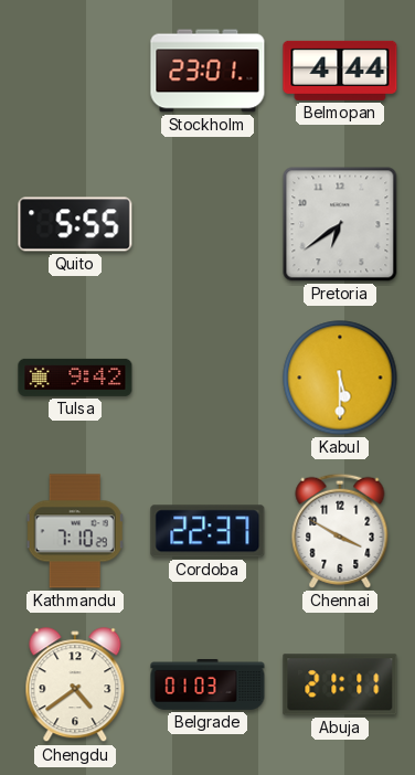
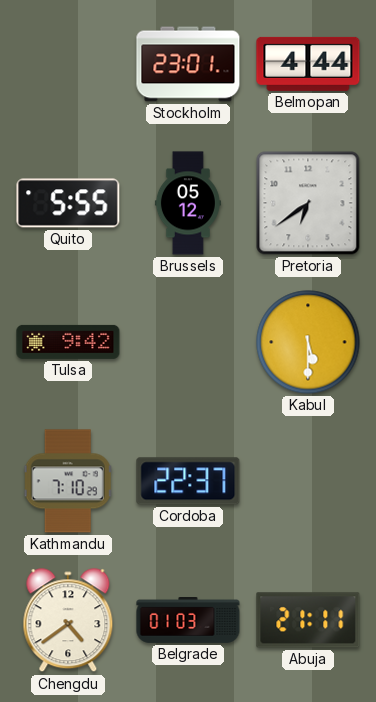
Brussels: none -> 05:12
Chennai: 3:50 -> none
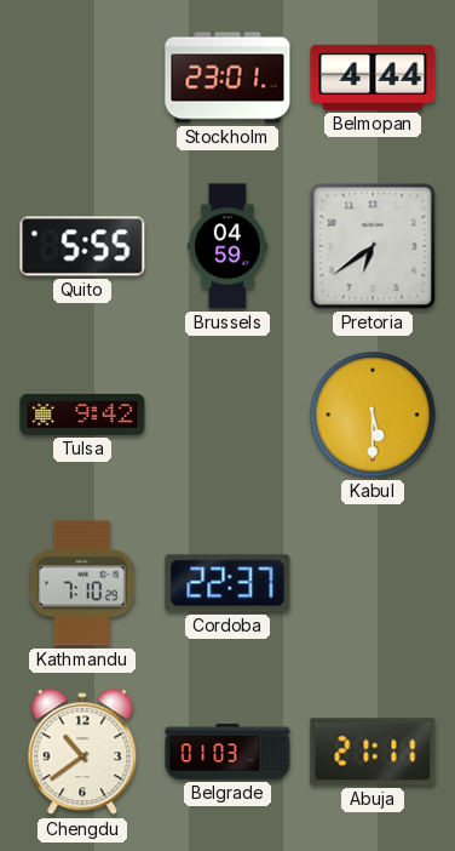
Brussels: 05:12 -> 04:59
Chengdu: 4:39 -> 10:39
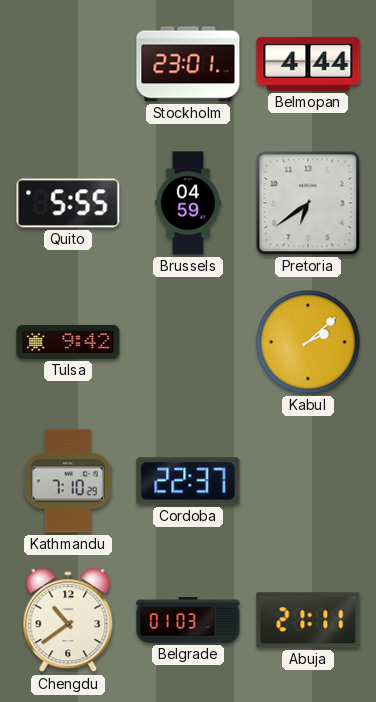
Kabul: 5:30 -> 2:08
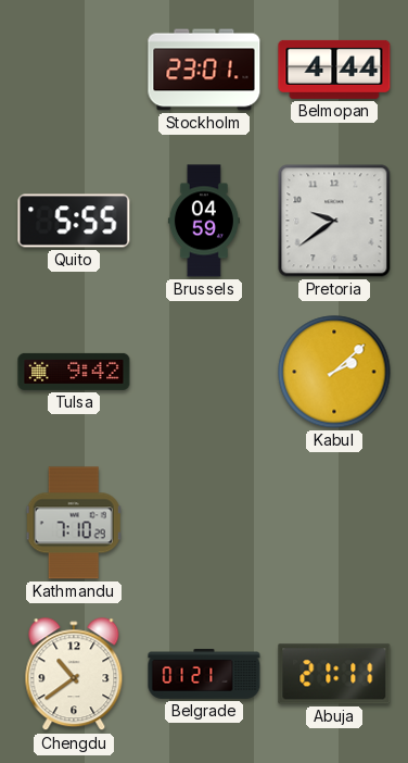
Pretoria: 6:39 -> 9:39
Cordoba: 22:37 -> none
Belgrade: 01:03 -> 01:21
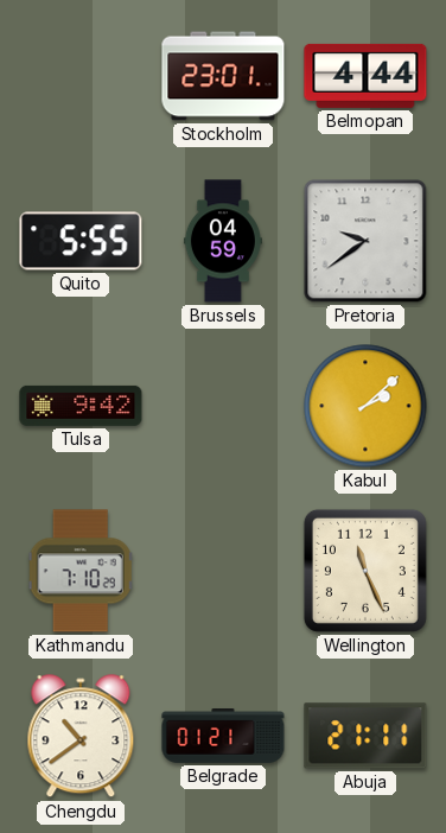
Wellington: none -> 11:26
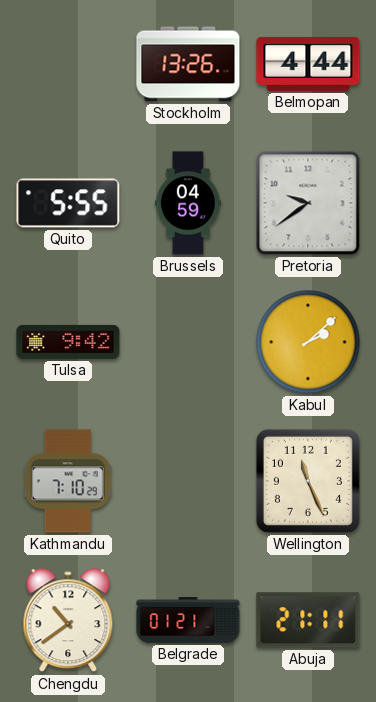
Stockholm: 23:01 -> 13:26
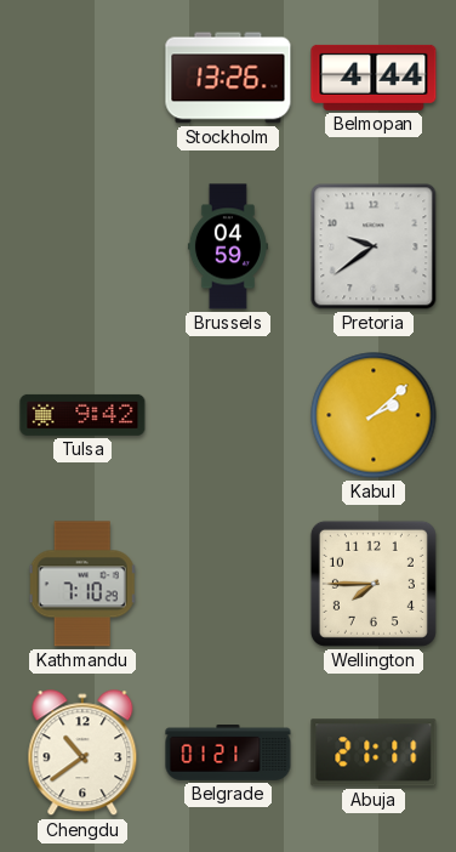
Quito: 5:55 -> none
Wellington: 11:26 -> 7:45
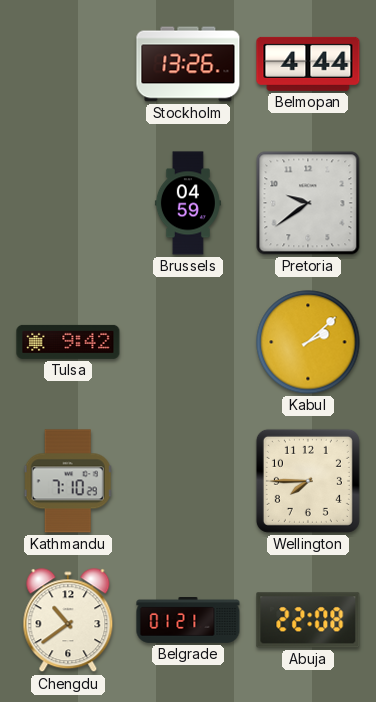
Abuja: 21:11 -> 22:08
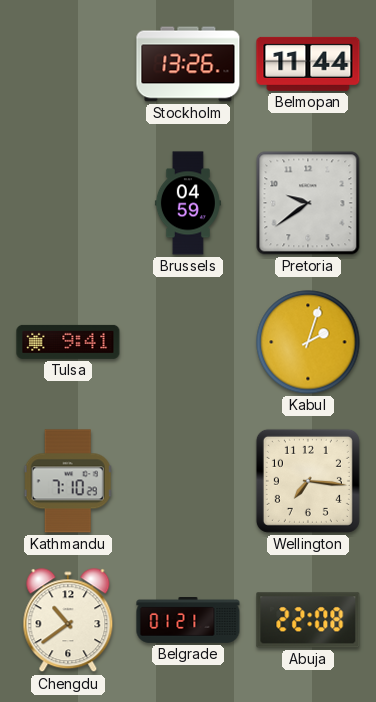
Belmopan: 4:44 -> 11:44
Tulsa: 9:42 -> 9:41
Kabul: 2:08 -> 2:03
Wellington: 7:45 -> 7:16
